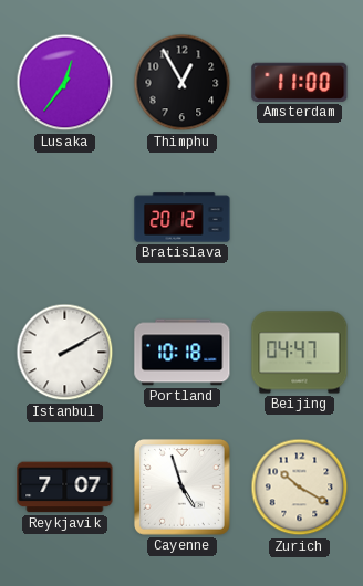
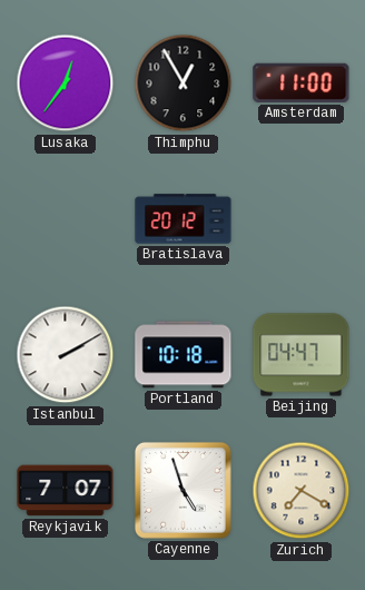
Zurich: 10:20 -> 7:20
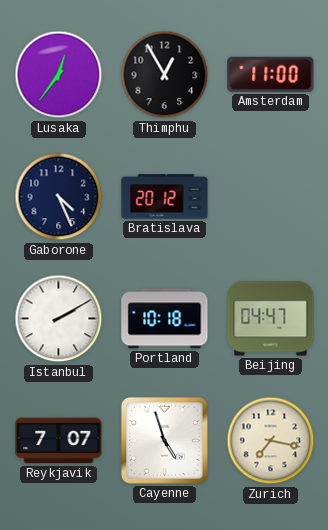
Gaborone: none -> 4:26
Zurich: 7:20 -> 7:17
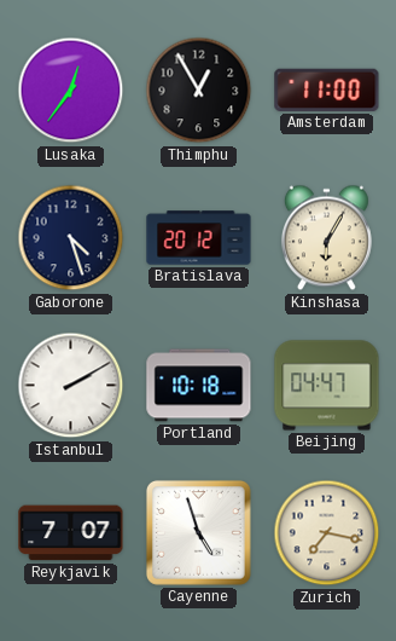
Gaborone: 4:26 -> 4:27
Kinshasa: none -> 6:05
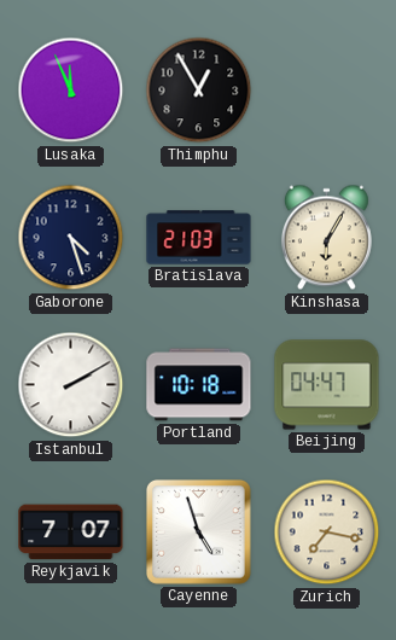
Lusaka: 12:36 -> 11:56
Amsterdam: 11:00 -> none
Bratislava: 20:12 -> 21:03
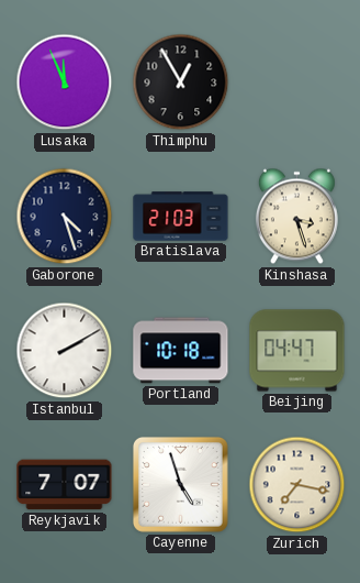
Kinshasa: 6:05 -> 3:27
